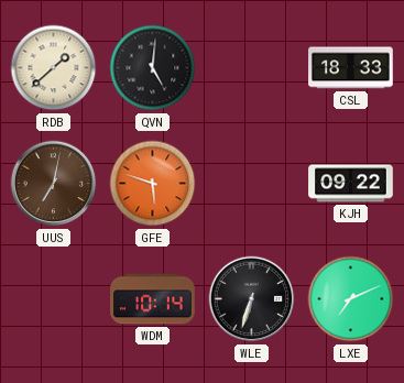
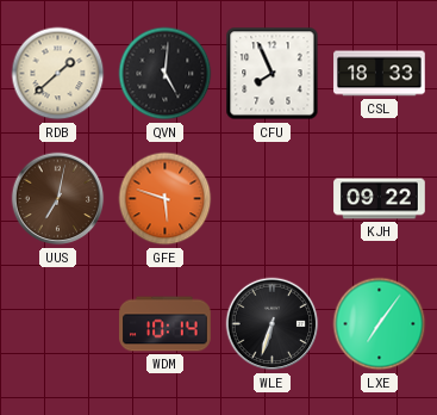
CFU: none -> 7:56
LXE: 7:11 -> 7:06
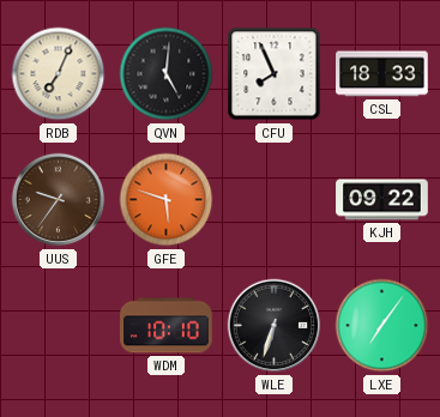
RDB: 1:38 -> 7:04
UUS: 7:02 -> 9:36
WDM: 10:14 -> 10:10
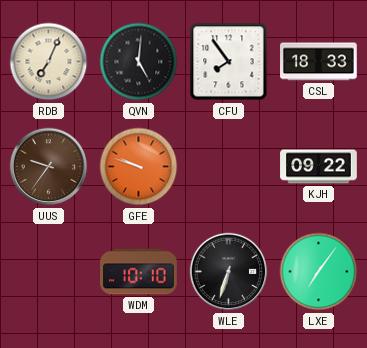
CFU: 7:56 -> 7:54
GFE: 5:48 -> 9:48
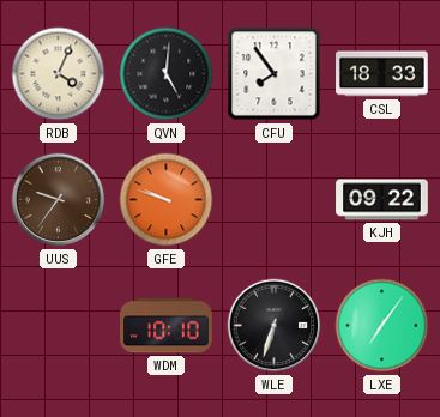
RDB: 7:04 -> 4:04
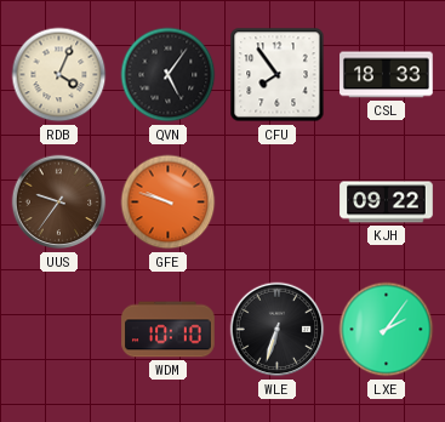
QVN: 5:01 -> 5:06
LXE: 7:06 -> 2:06
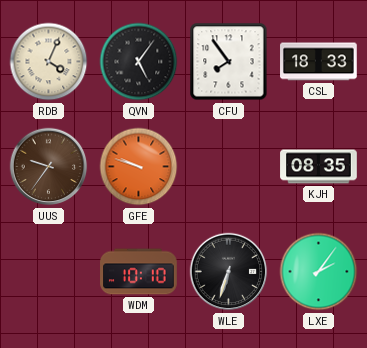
KJH: 09:22 -> 08:35
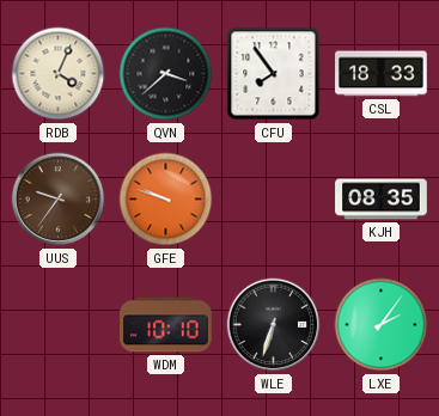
QVN: 5:06 -> 3:38
